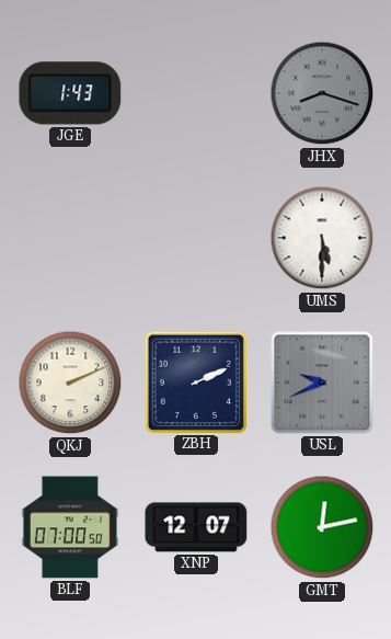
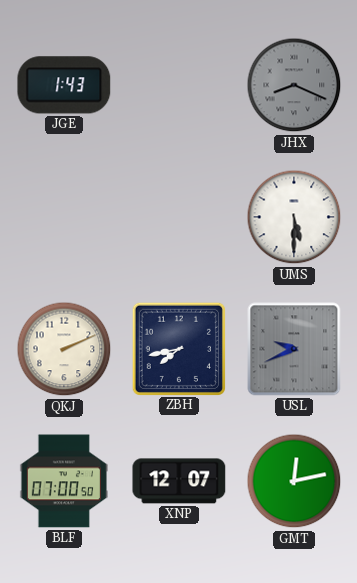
JHX: 8:18 -> 8:19
ZBH: 2:11 -> 7:43
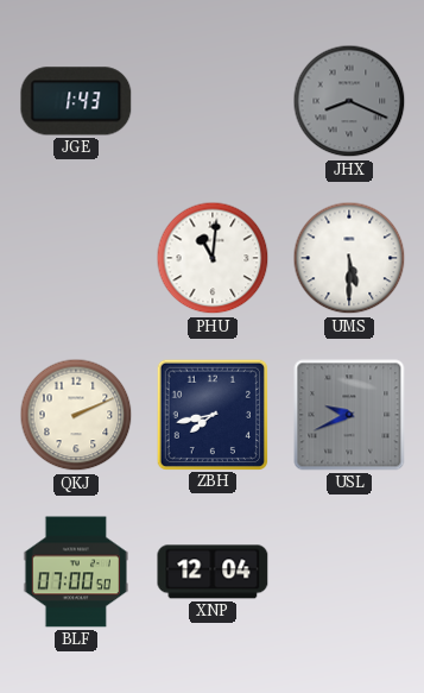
PHU: none -> 11:01
XNP: 12:07 -> 12:04
GMT: 12:13 -> none
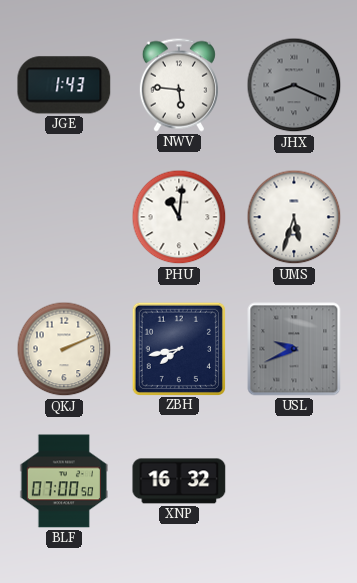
NWV: none -> 5:46
UMS: 5:30 -> 5:33
XNP: 12:04 -> 16:32
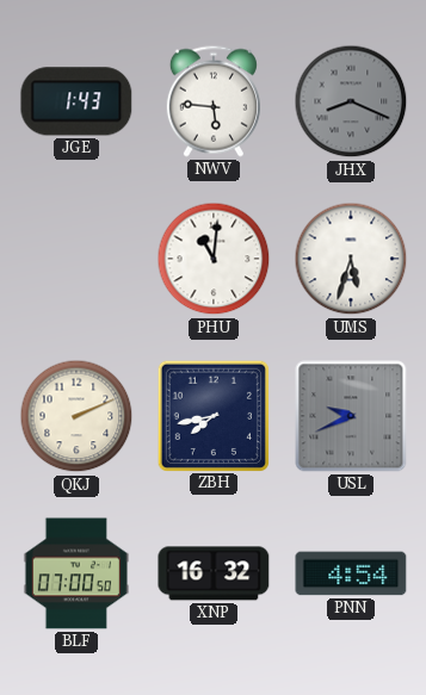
PNN: none -> 4:54
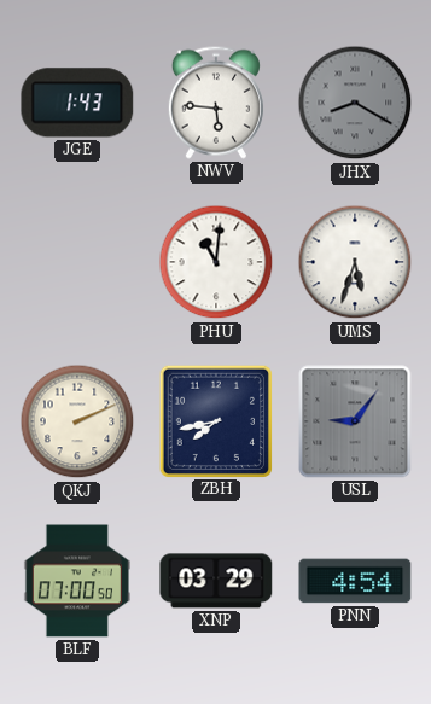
JHX: 8:19 -> 8:20
USL: 9:41 -> 9:06
XNP: 16:32 -> 03:29
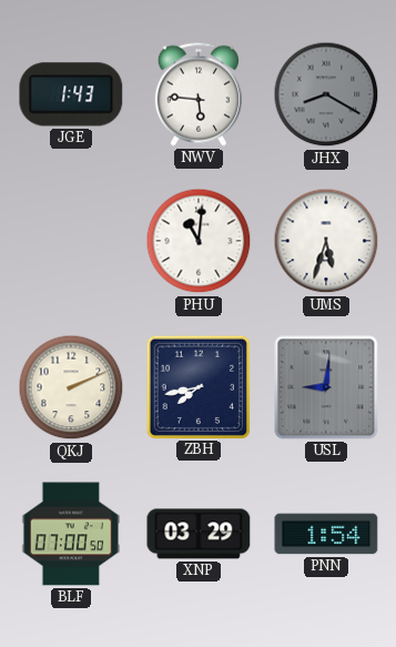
USL: 9:06 -> 9:01
PNN: 4:54 -> 1:54
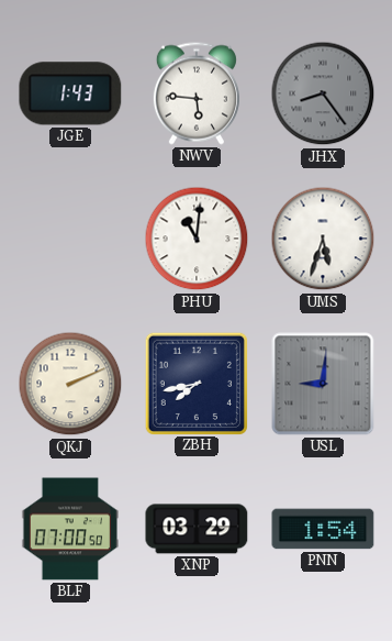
JHX: 8:20 -> 8:24
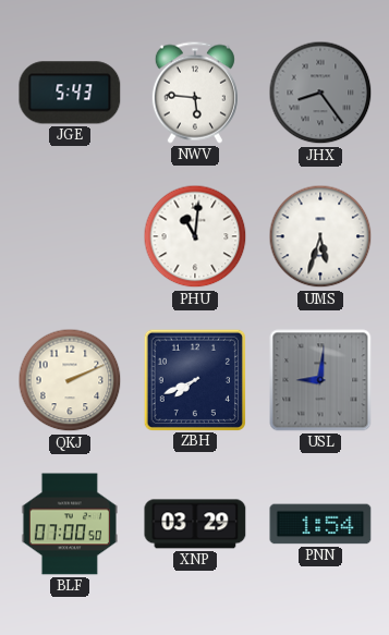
JGE: 1:43 -> 5:43
ZBH: 7:43 -> 7:41
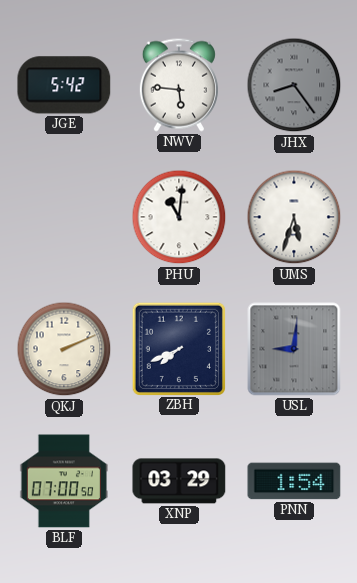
JGE: 5:43 -> 5:42
